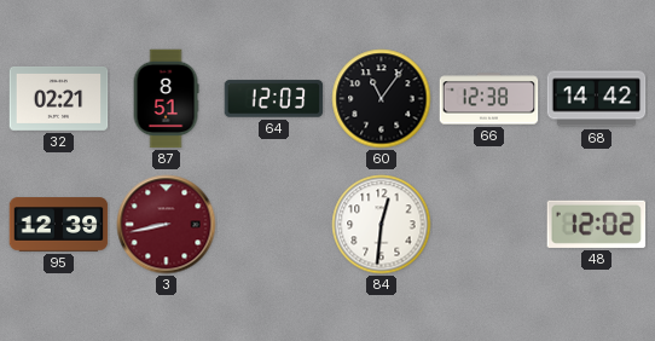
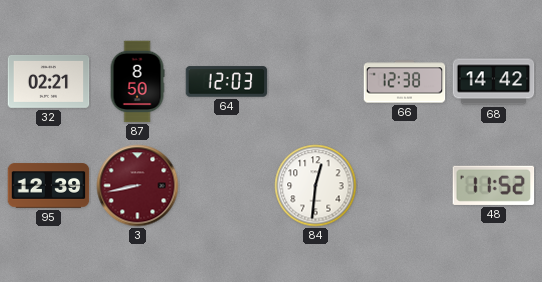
87: 8:51 -> 8:50
60: 11:06 -> none
48: 12:02 -> 11:52
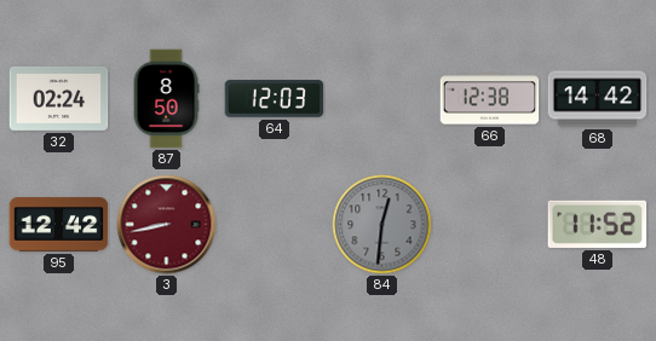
32: 02:21 -> 02:24
95: 12:39 -> 12:42
84 dial: white -> grey
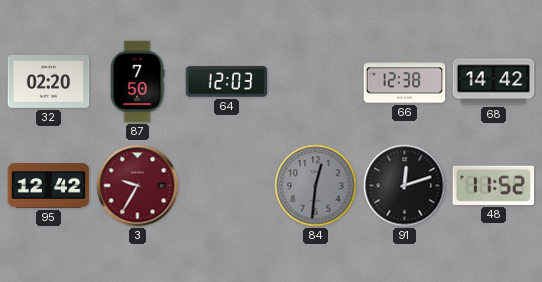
32: 02:24 -> 02:20
87: 8:50 -> 7:50
3: 8:43 -> 9:35
91: none -> 12:12
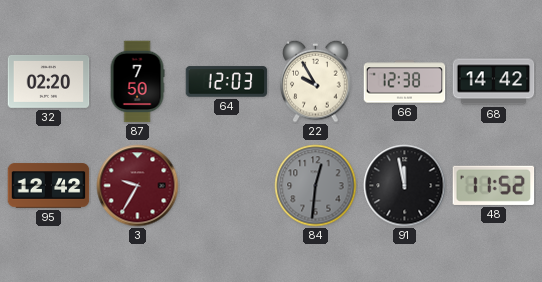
22: none -> 9:55
91: 12:12 -> 11:58
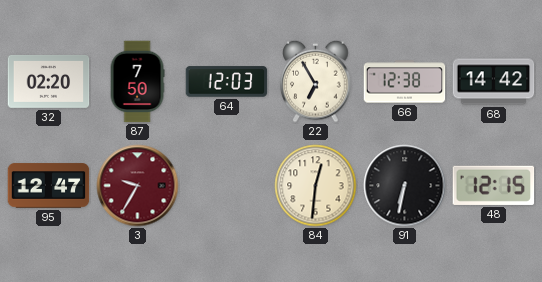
22: 9:55 -> 6:55
95: 12:42 -> 12:47
84 dial: grey -> cream
91: 11:58 -> 6:32
48: 11:52 -> 12:15
